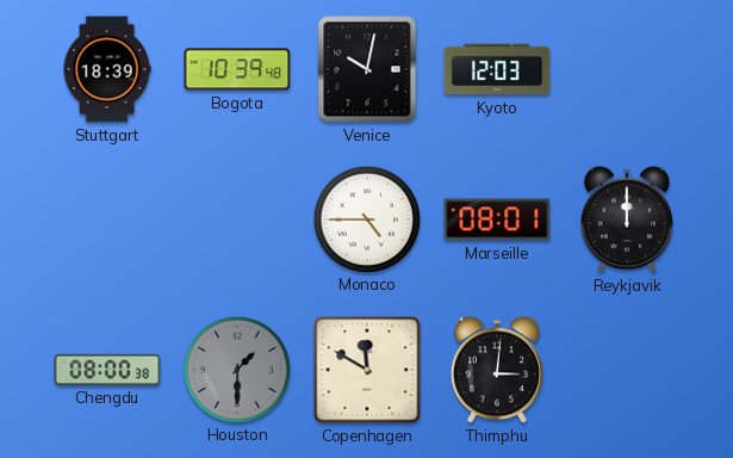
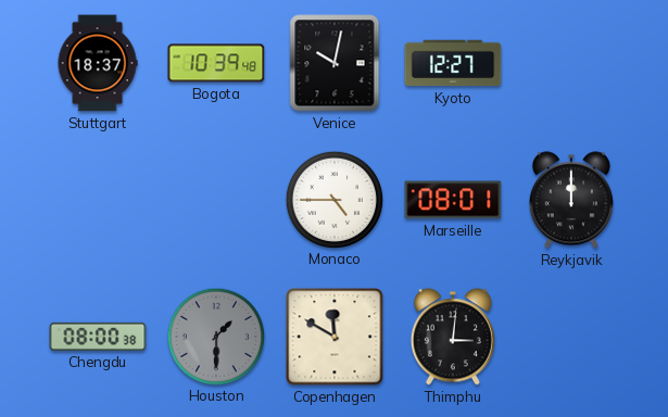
Stuttgart: 18:39 -> 18:37
Kyoto: 12:03 -> 12:27
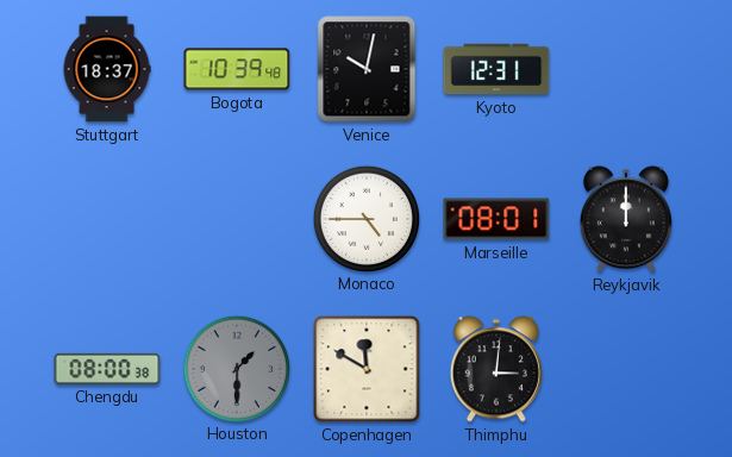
Kyoto: 12:27 -> 12:31
